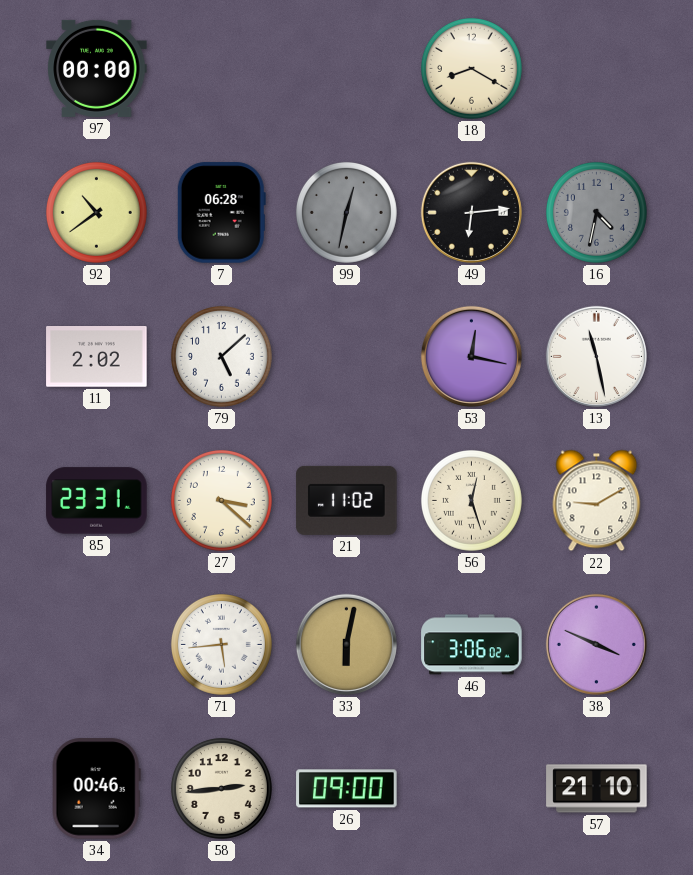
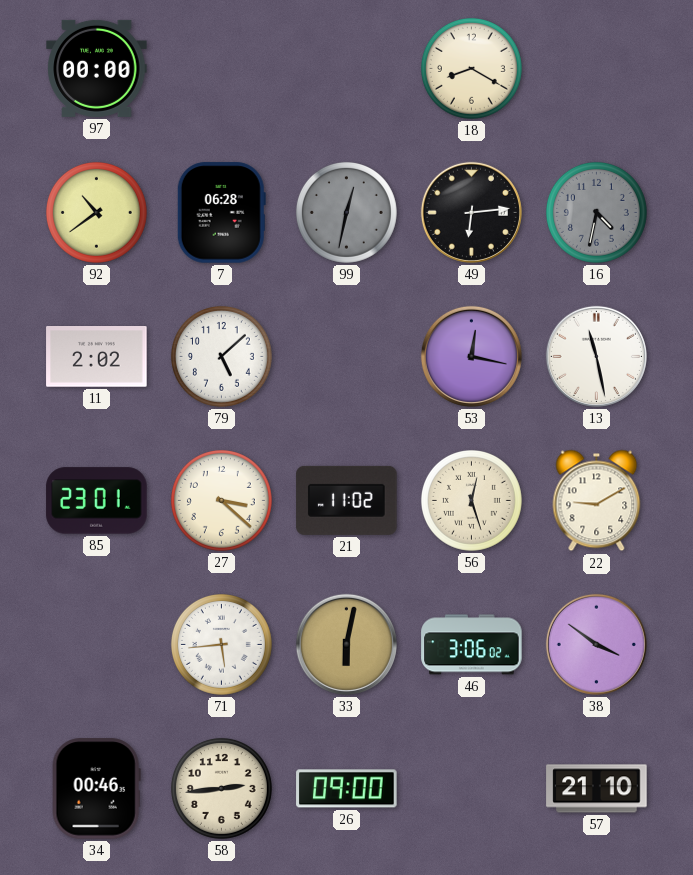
85: 23:31 -> 23:01
38: 3:49 -> 3:51
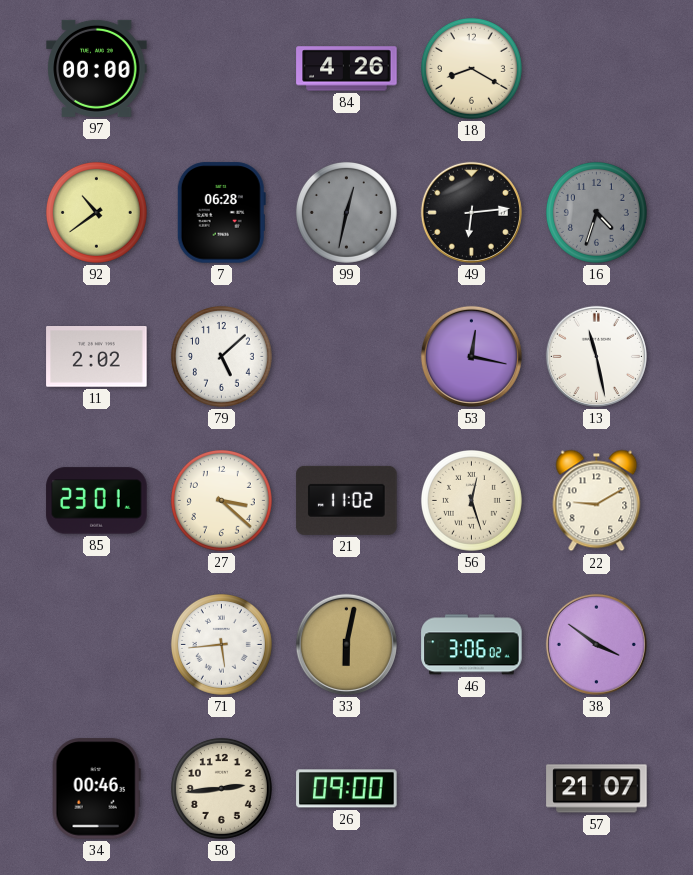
84: none -> 4:26
16: 4:32 -> 4:33
57: 21:10 -> 21:07
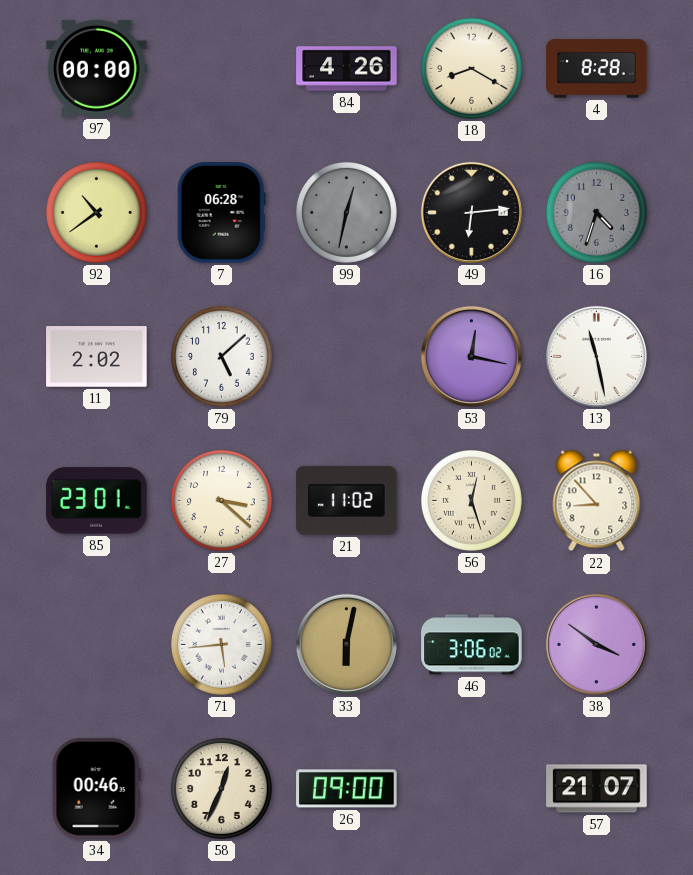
4: none -> 8:28
22: 9:10 -> 8:53
58: 2:44 -> 12:34
